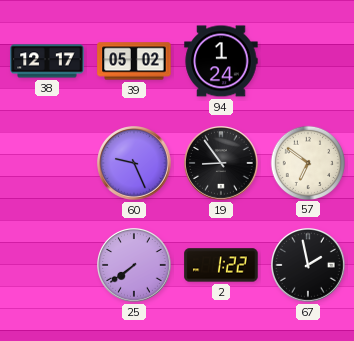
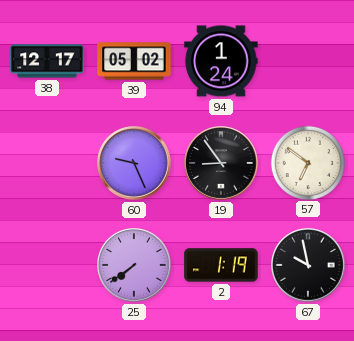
2: 1:22 -> 1:19
67: 1:58 -> 9:58
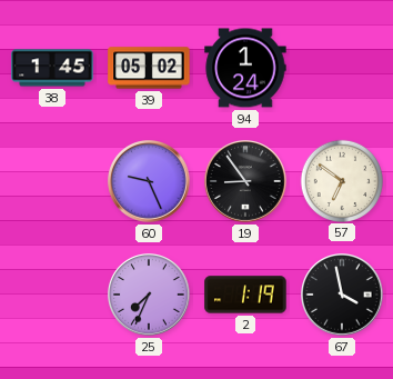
38: 12:17 -> 1:45
25: 7:39 -> 7:34
67: 9:58 -> 3:58
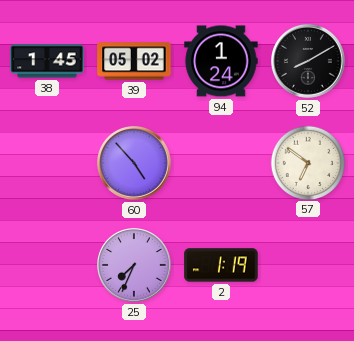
52: none -> 8:10
60: 9:26 -> 4:53
19: 8:54 -> none
67: 3:58 -> none
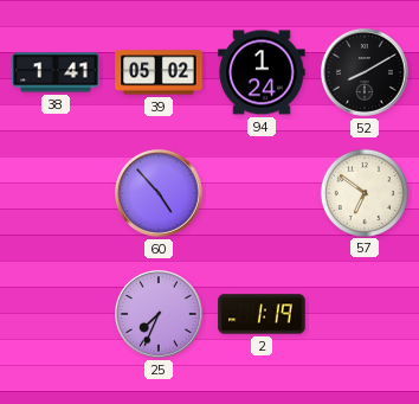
38: 1:45 -> 1:41
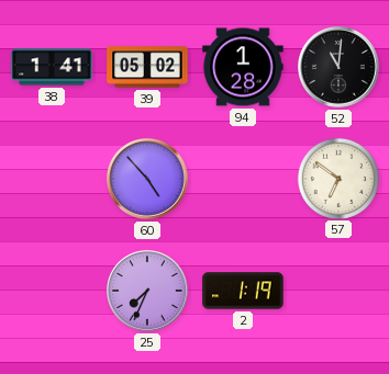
94: 1:24 -> 1:28
52: 8:10 -> 11:01
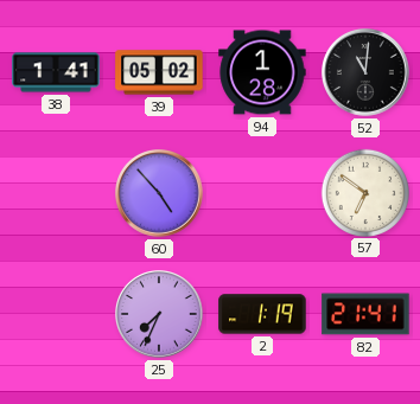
82: none -> 21:41
